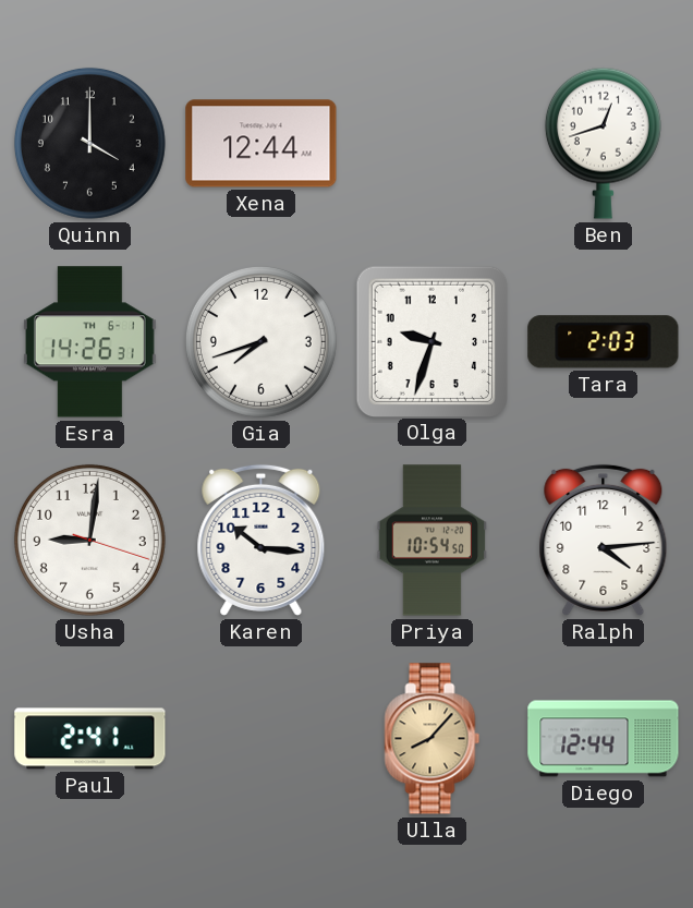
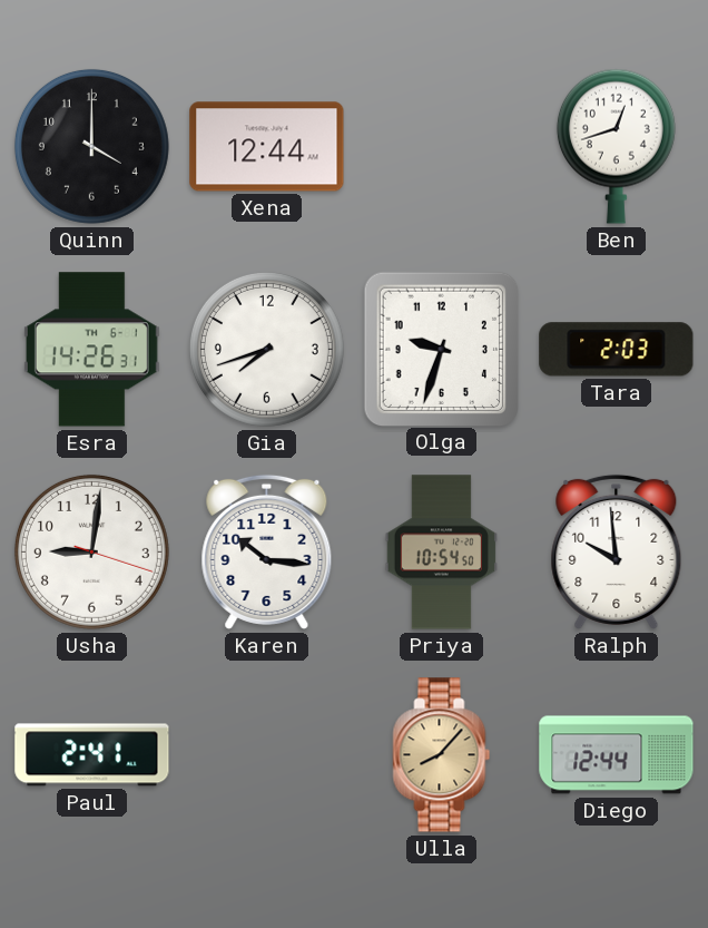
Ralph: 4:14 -> 9:59
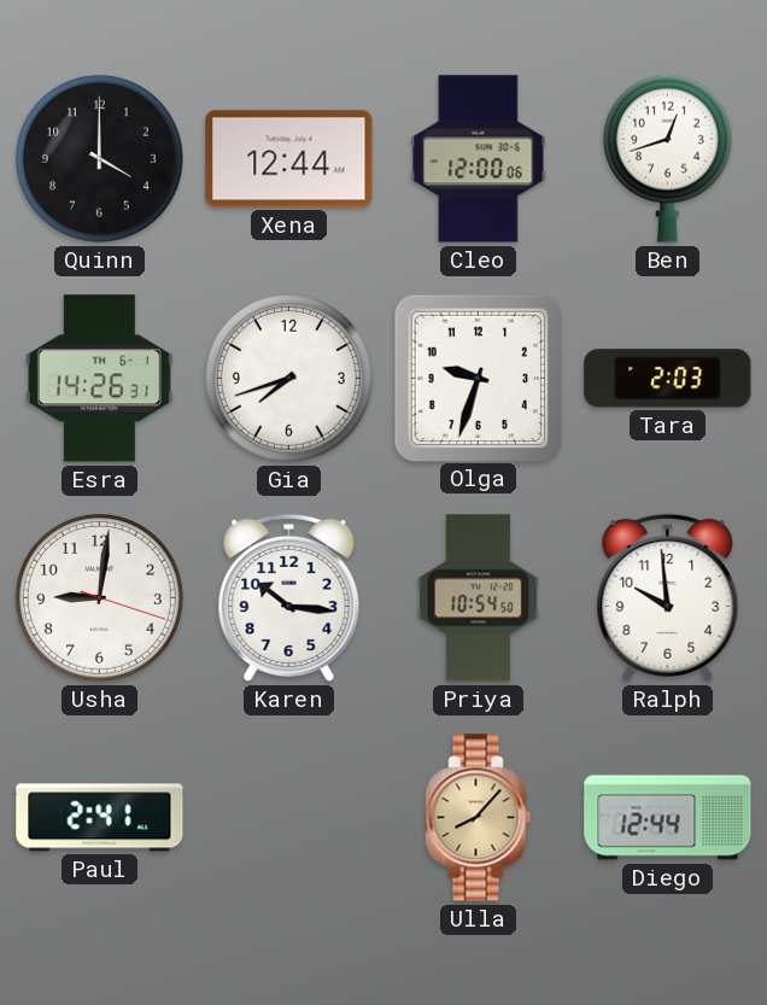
Cleo: none -> 12:00
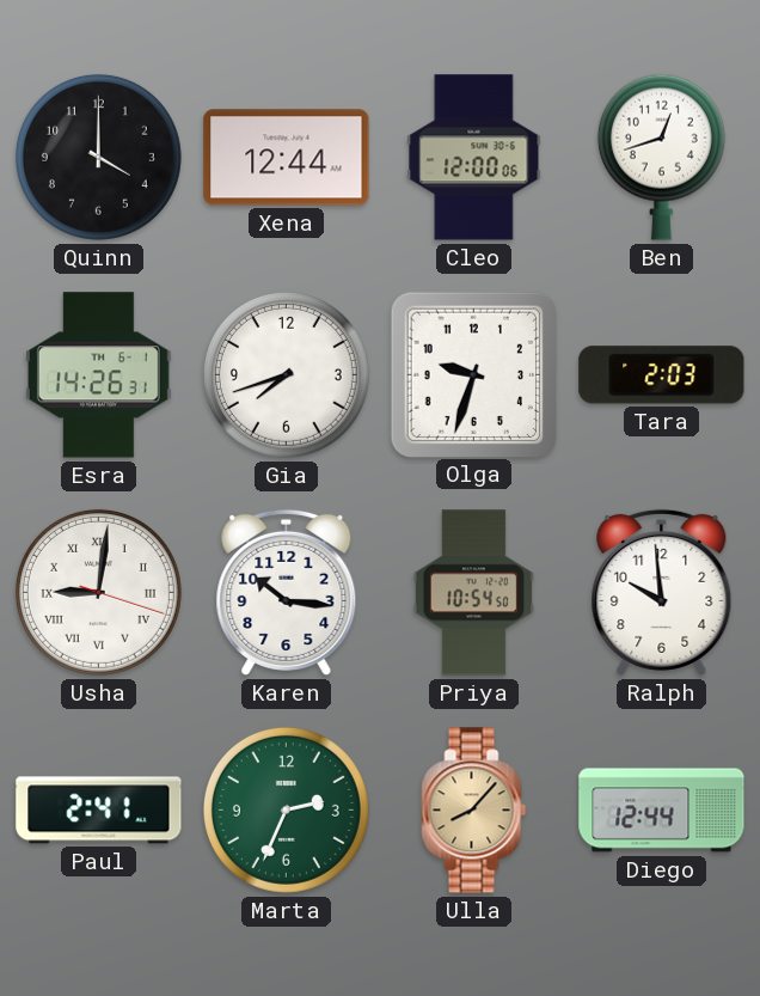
Usha numerals: Arabic -> Roman
Marta: none -> 2:34
